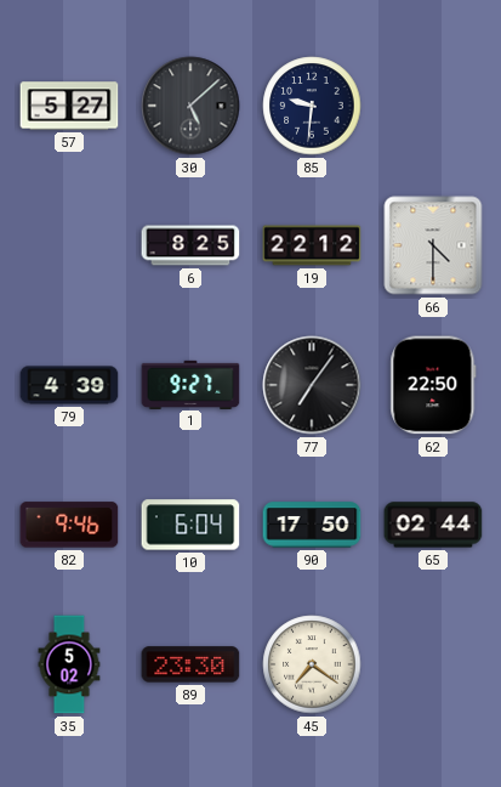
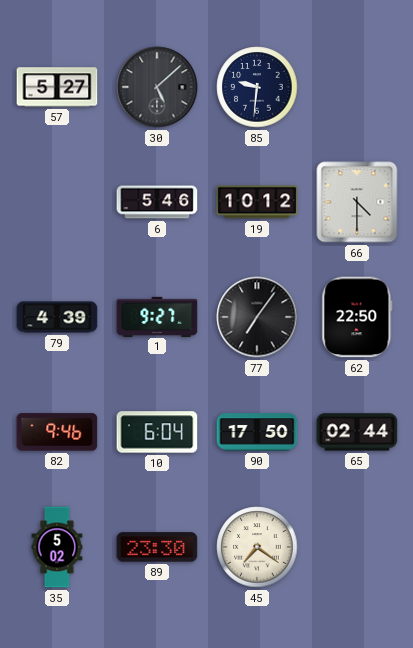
6: 8:25 -> 5:46
19: 22:12 -> 10:12
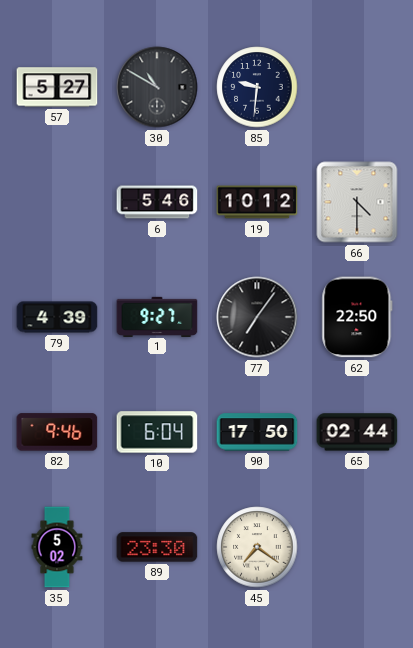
30: 5:08 -> 10:50
